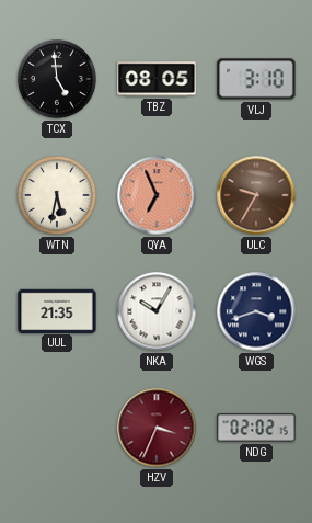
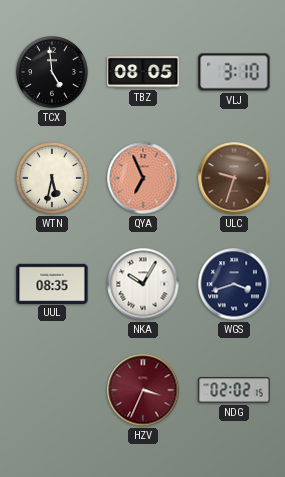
ULC: 9:35 -> 9:33
UUL: 21:35 -> 08:35
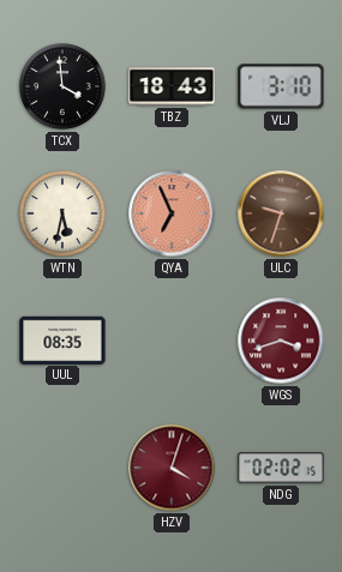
TCX: 4:59 -> 3:59
TBZ: 08:05 -> 18:43
NKA: 10:05 -> none
WGS dial: navy -> burgundy
HZV: 3:34 -> 4:03
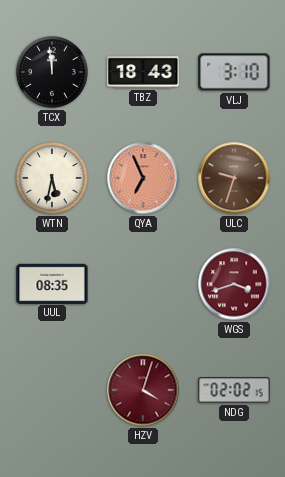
TCX: 3:59 -> 11:59
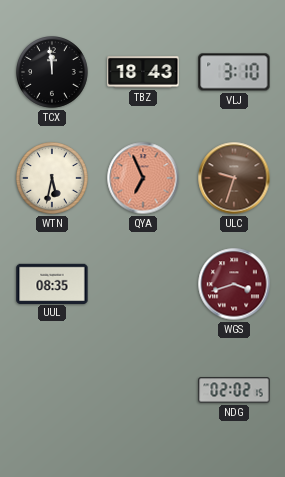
HZV: 4:03 -> none
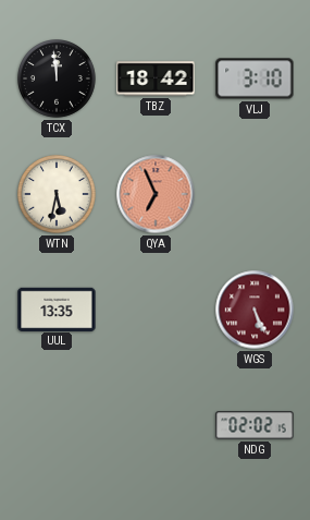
TBZ: 18:43 -> 18:42
ULC: 9:33 -> none
UUL: 08:35 -> 13:35
WGS: 3:42 -> 5:26
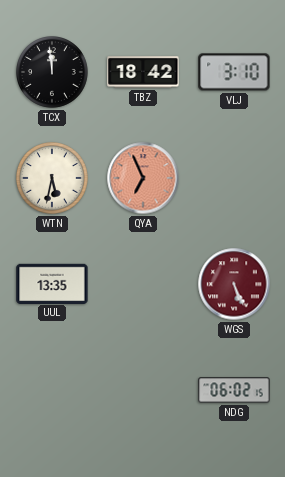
NDG: 02:02 -> 06:02
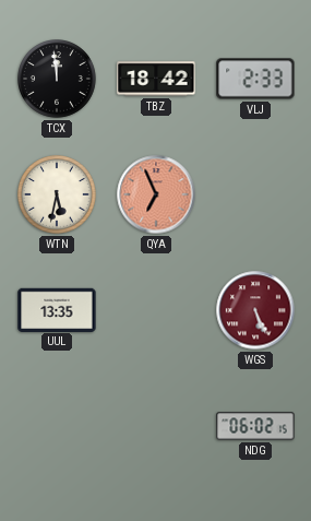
VLJ: 3:10 -> 2:33
